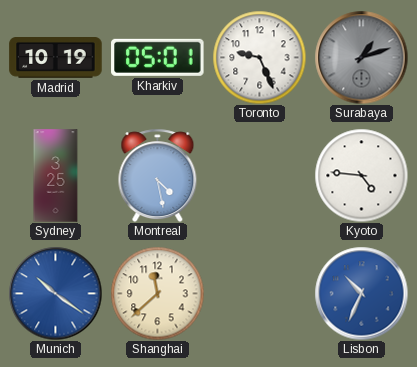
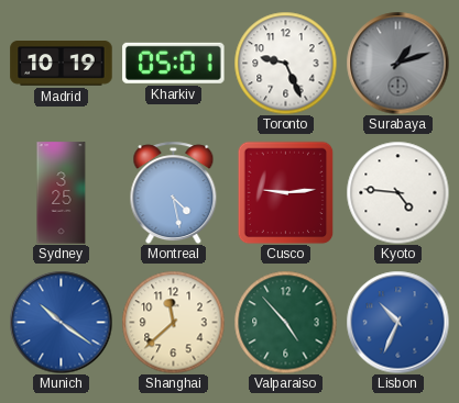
Cusco: none -> 9:14
Valparaiso: none -> 4:53
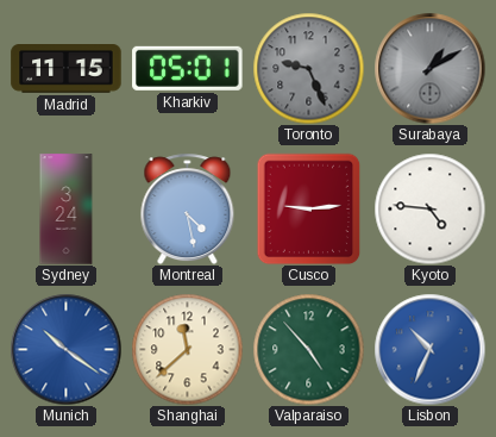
Madrid: 10:19 -> 11:15
Toronto dial: white -> grey
Surabaya: 1:12 -> 1:10
Sydney: 3:25 -> 3:24
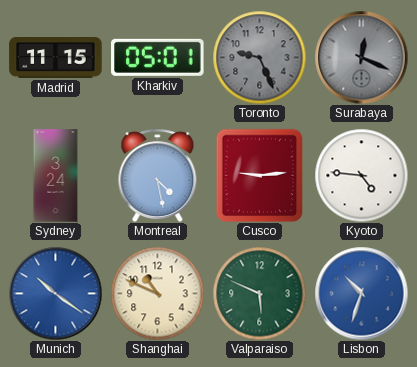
Surabaya: 1:10 -> 12:19
Shanghai: 11:38 -> 10:49
Valparaiso: 4:53 -> 5:49
Lisbon: 10:34 -> 10:33
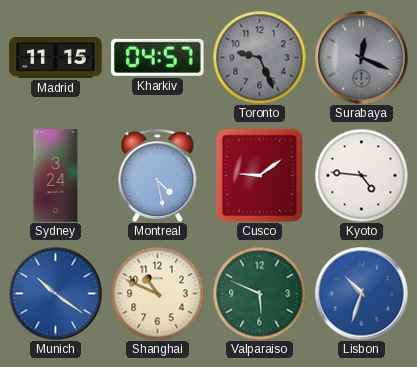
Kharkiv: 05:01 -> 04:57
Cusco: 9:14 -> 9:09
